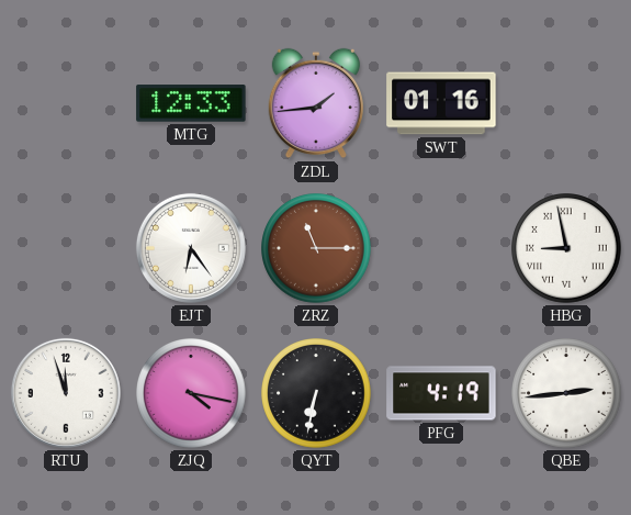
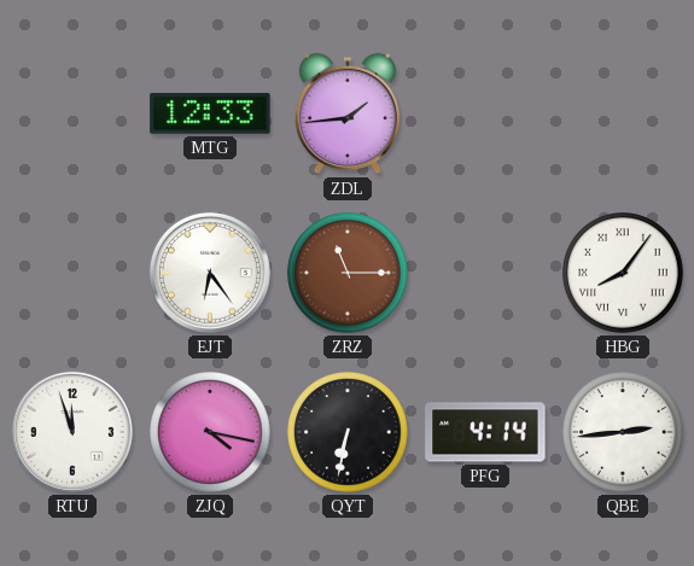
SWT: 01:16 -> none
HBG: 8:58 -> 8:06
PFG: 4:19 -> 4:14
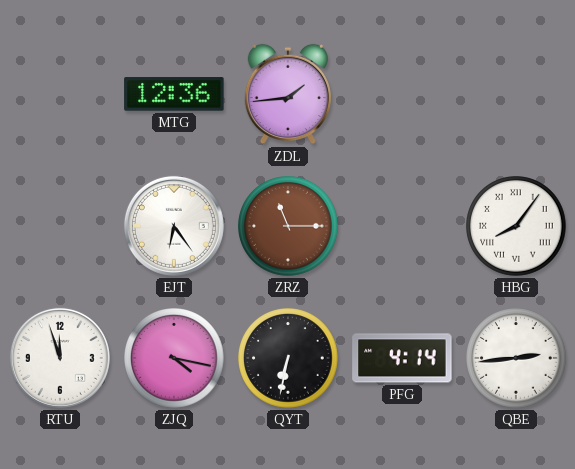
MTG: 12:33 -> 12:36
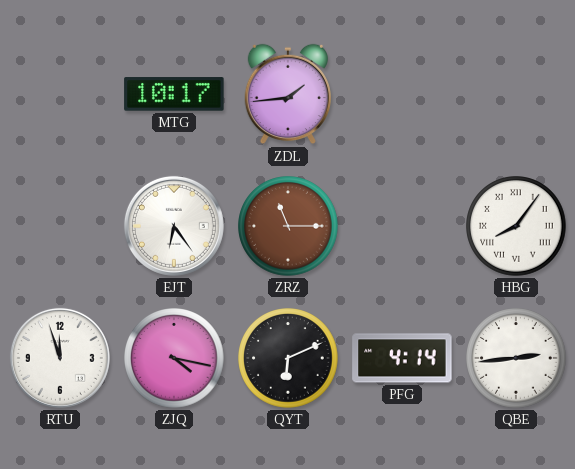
MTG: 12:36 -> 10:17
QYT: 6:32 -> 6:11
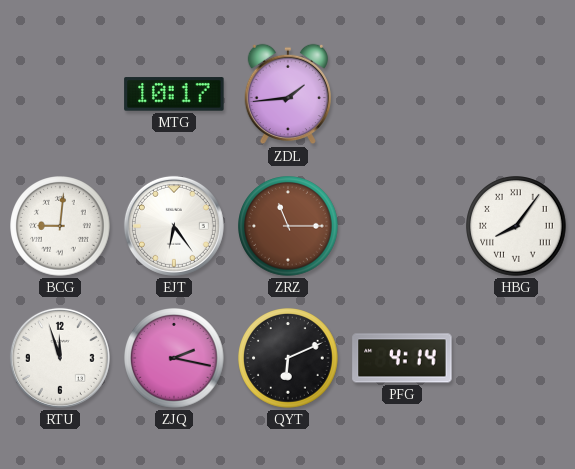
BCG: none -> 9:01
ZJQ: 4:17 -> 2:17
QBE: 2:44 -> none
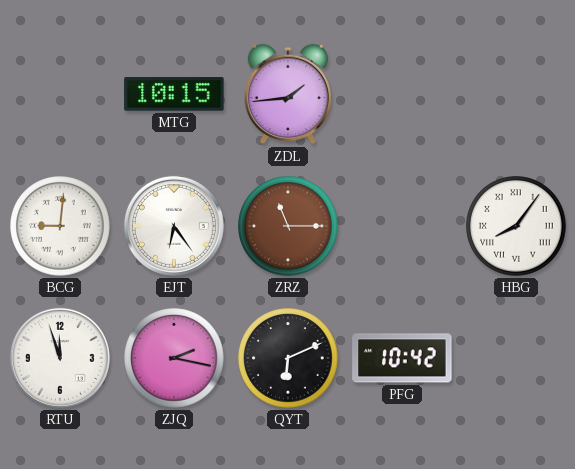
MTG: 10:17 -> 10:15
PFG: 4:14 -> 10:42
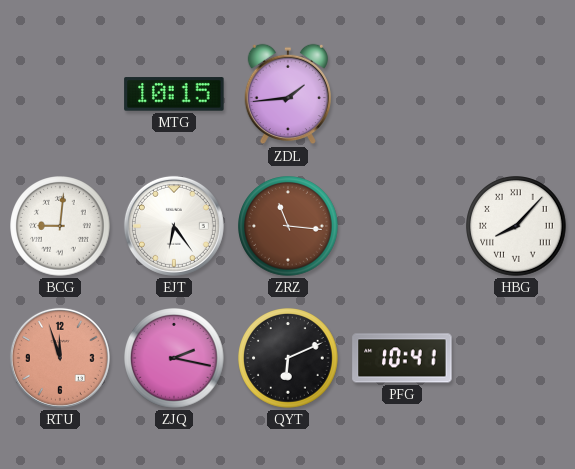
ZRZ: 11:15 -> 11:16
HBG: 8:06 -> 8:07
RTU dial: white -> salmon
PFG: 10:42 -> 10:41
